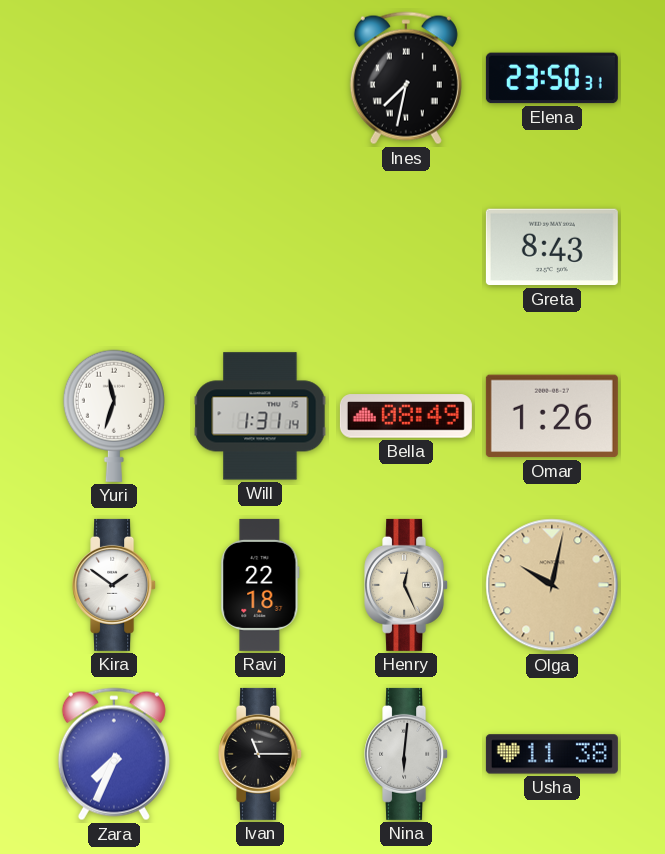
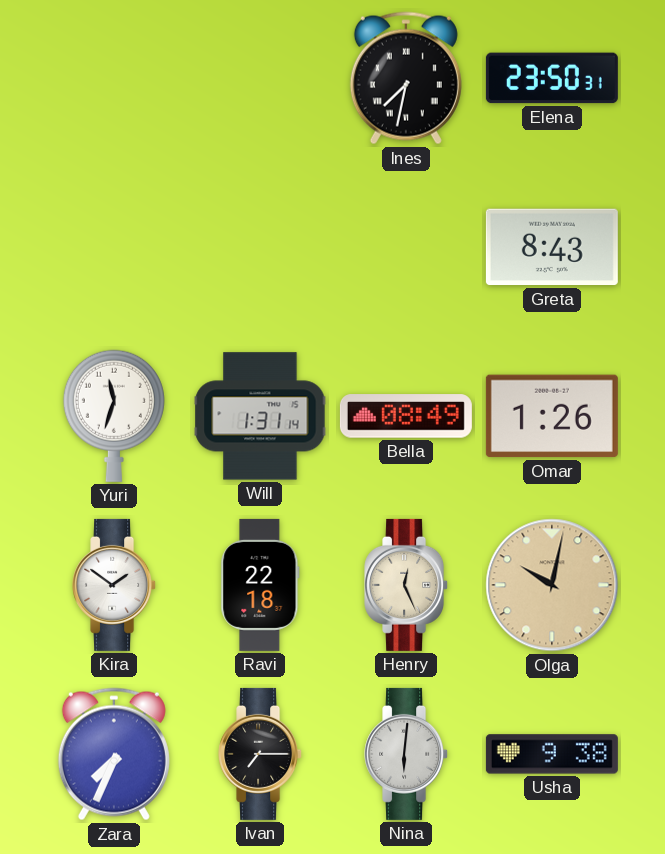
Ivan: 11:15 -> 7:15
Usha: 11:38 -> 9:38
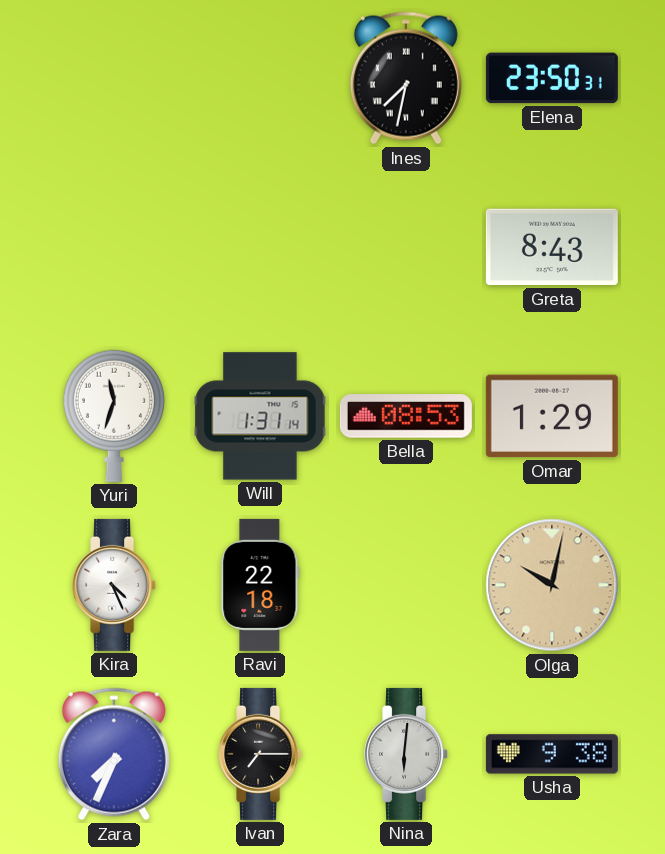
Bella: 08:49 -> 08:53
Omar: 1:26 -> 1:29
Kira: 1:51 -> 4:26
Henry: 12:26 -> none
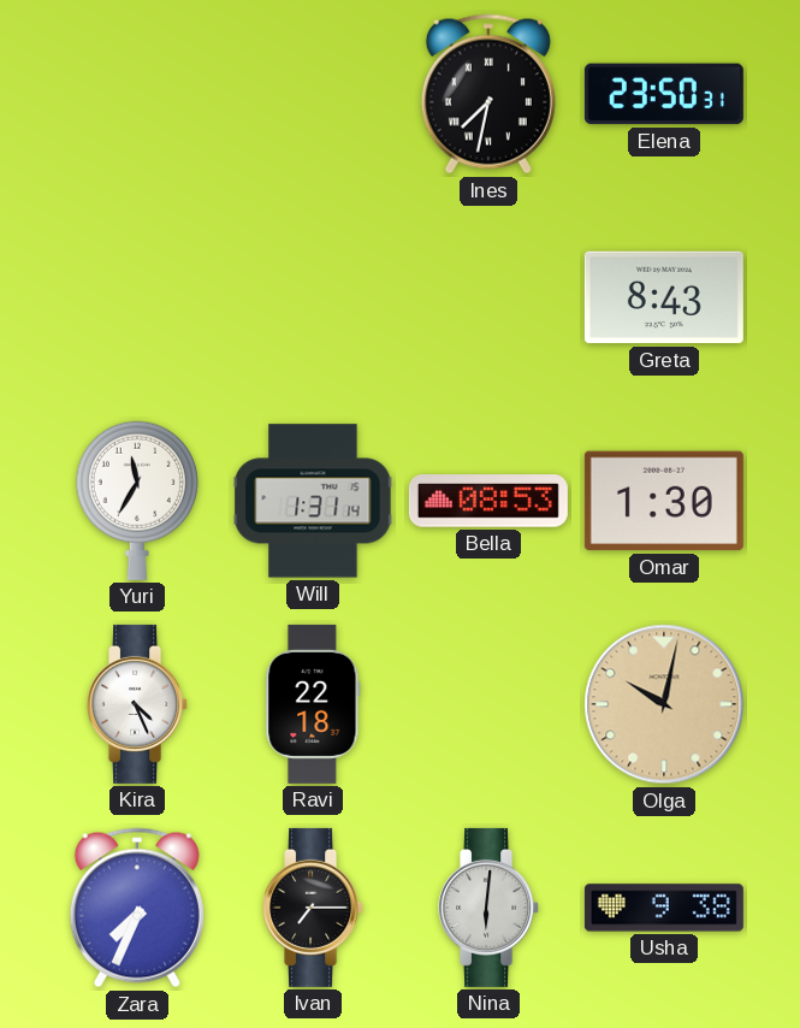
Yuri: 11:33 -> 11:35
Omar: 1:29 -> 1:30
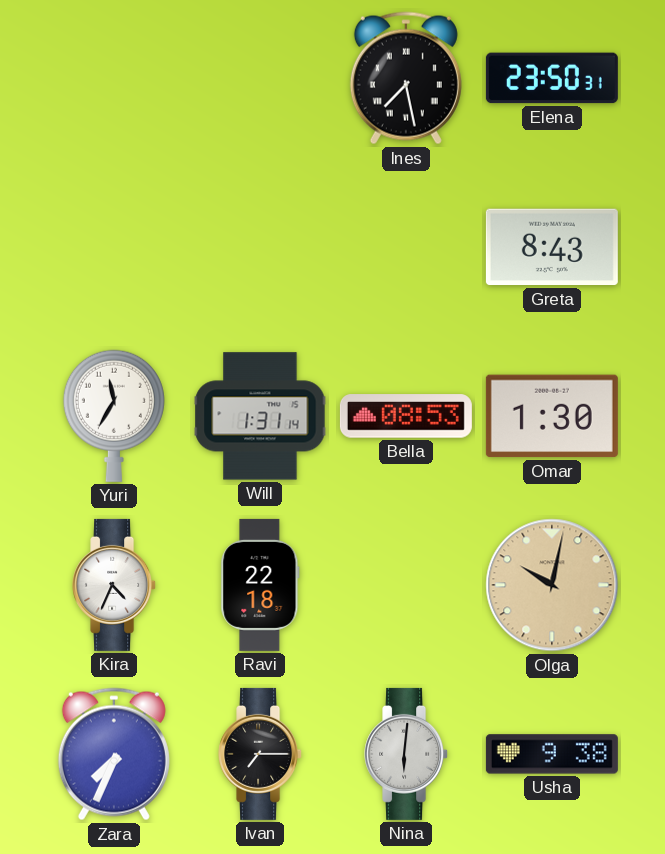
Ines: 7:32 -> 7:28
Kira: 4:26 -> 4:34
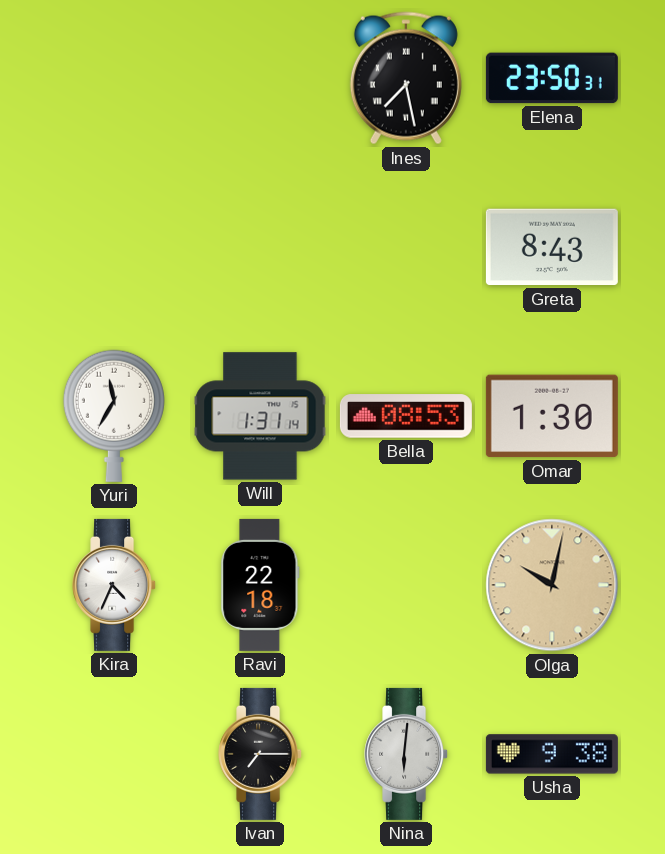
Zara: 7:34 -> none
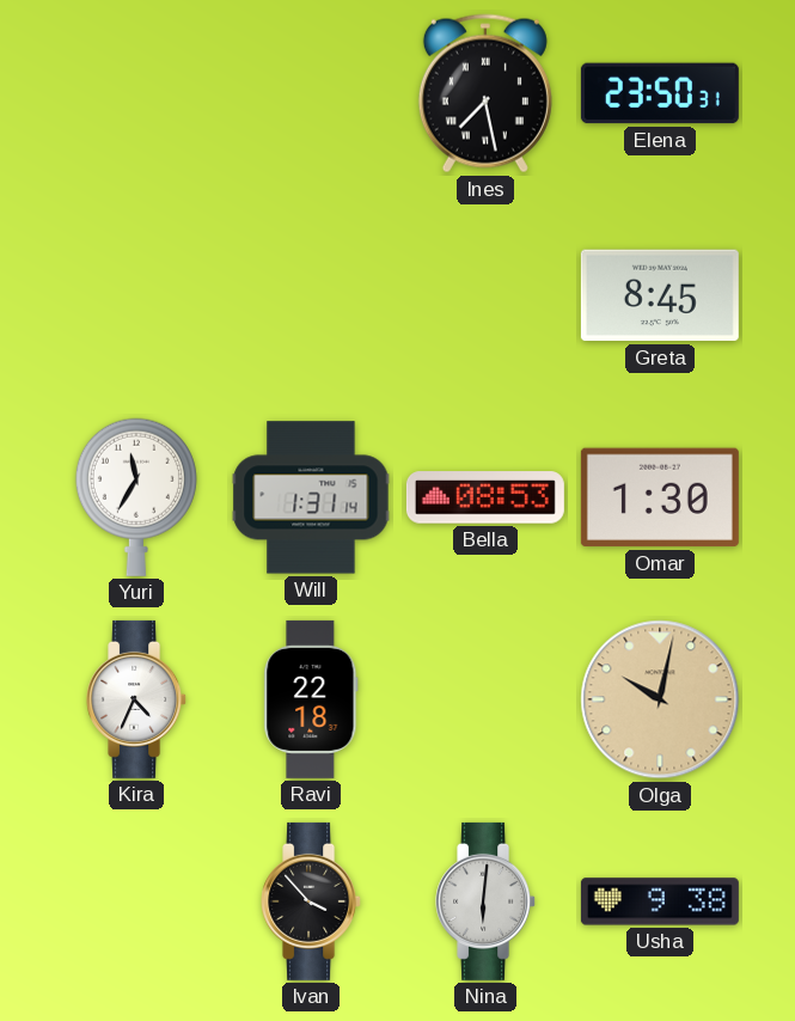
Greta: 8:43 -> 8:45
Ivan: 7:15 -> 3:53
